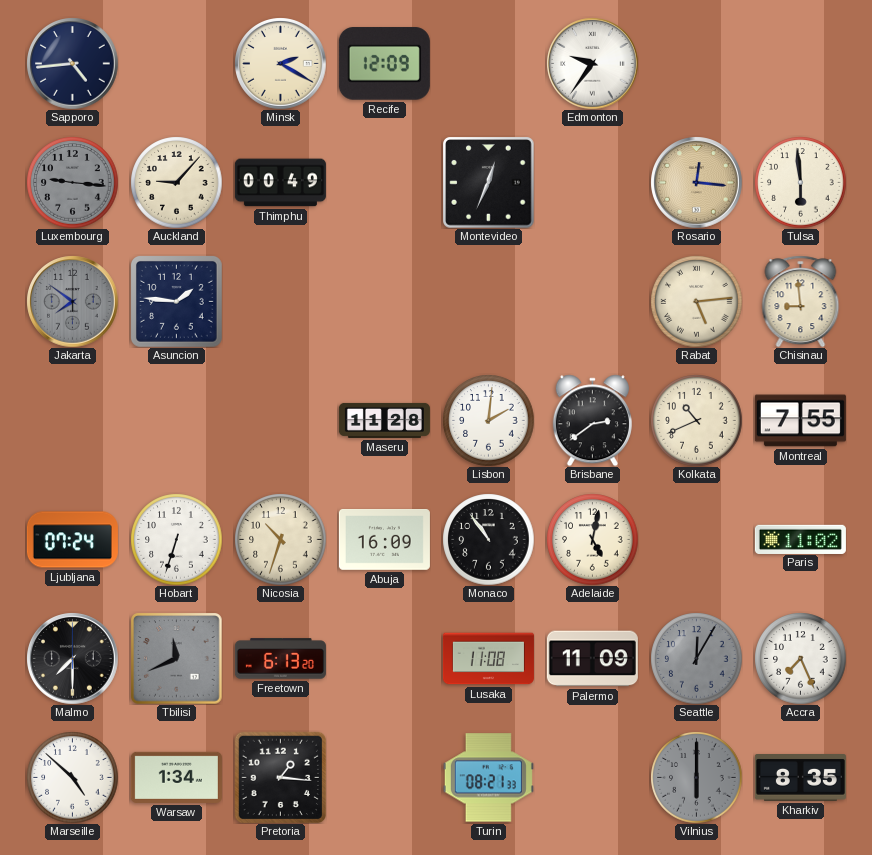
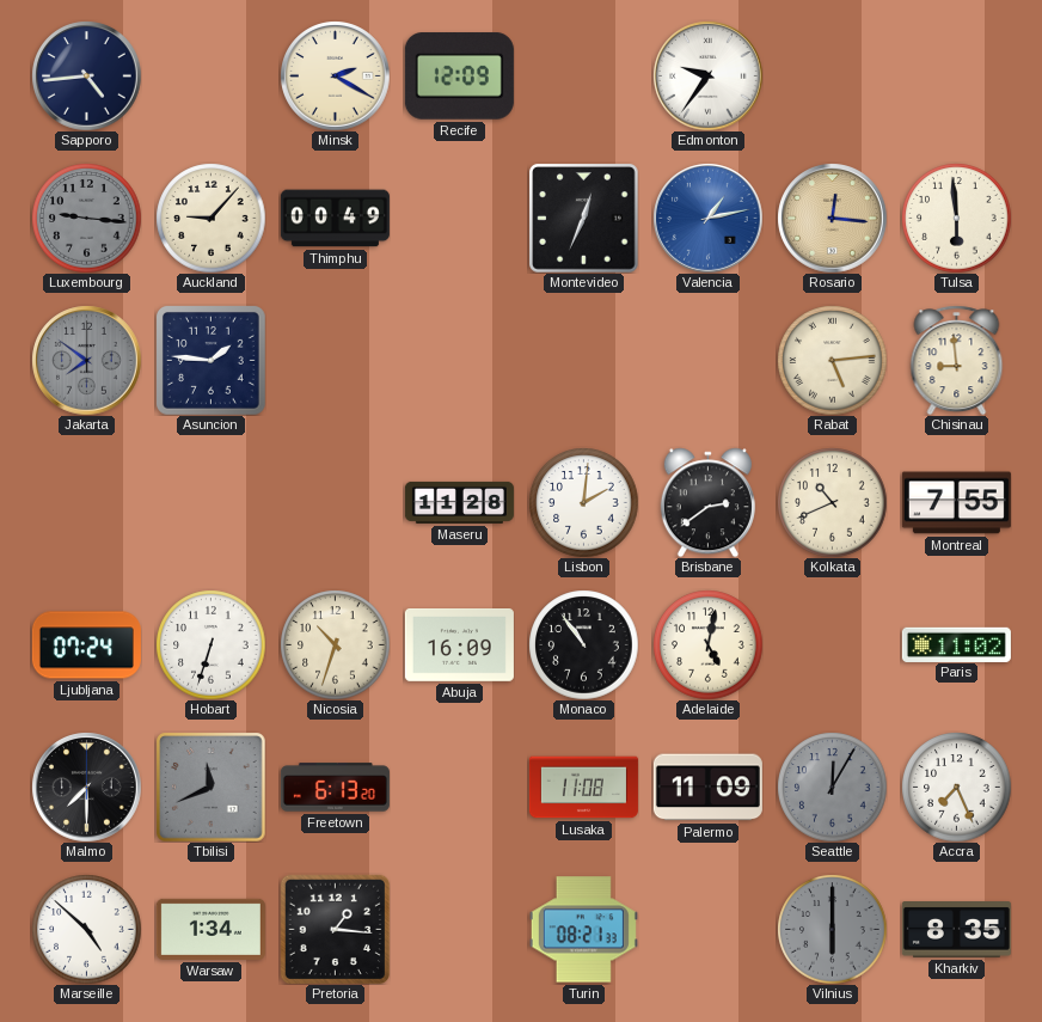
Valencia: none -> 1:13
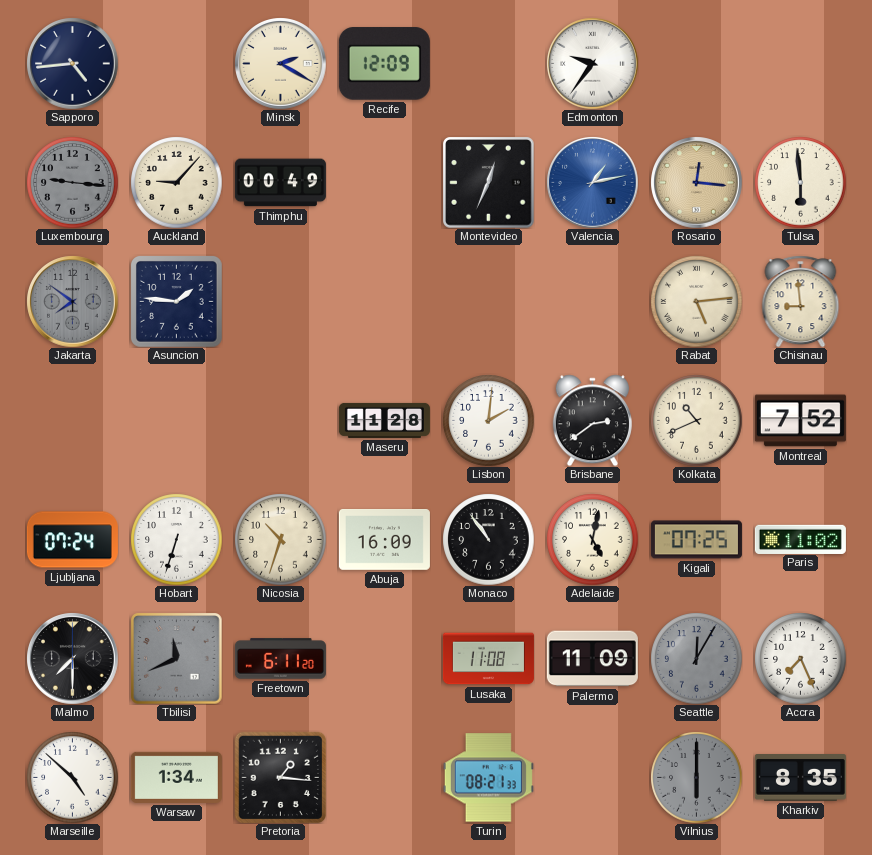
Montreal: 7:55 -> 7:52
Kigali: none -> 07:25
Freetown: 6:13 -> 6:11
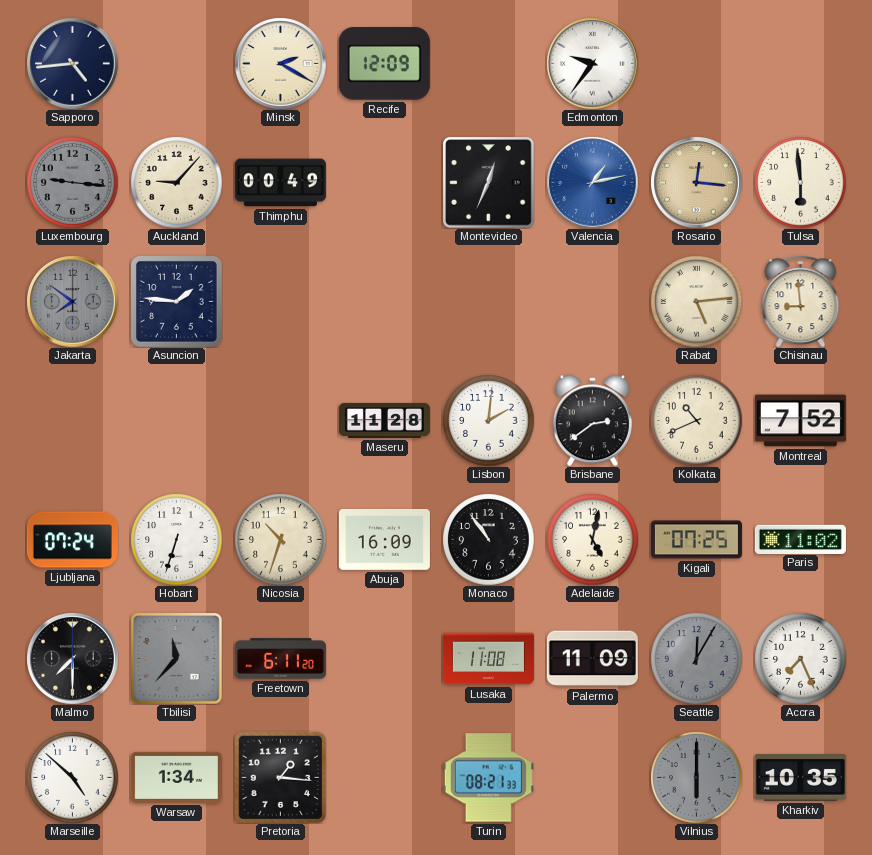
Tbilisi: 11:41 -> 11:37
Kharkiv: 8:35 -> 10:35
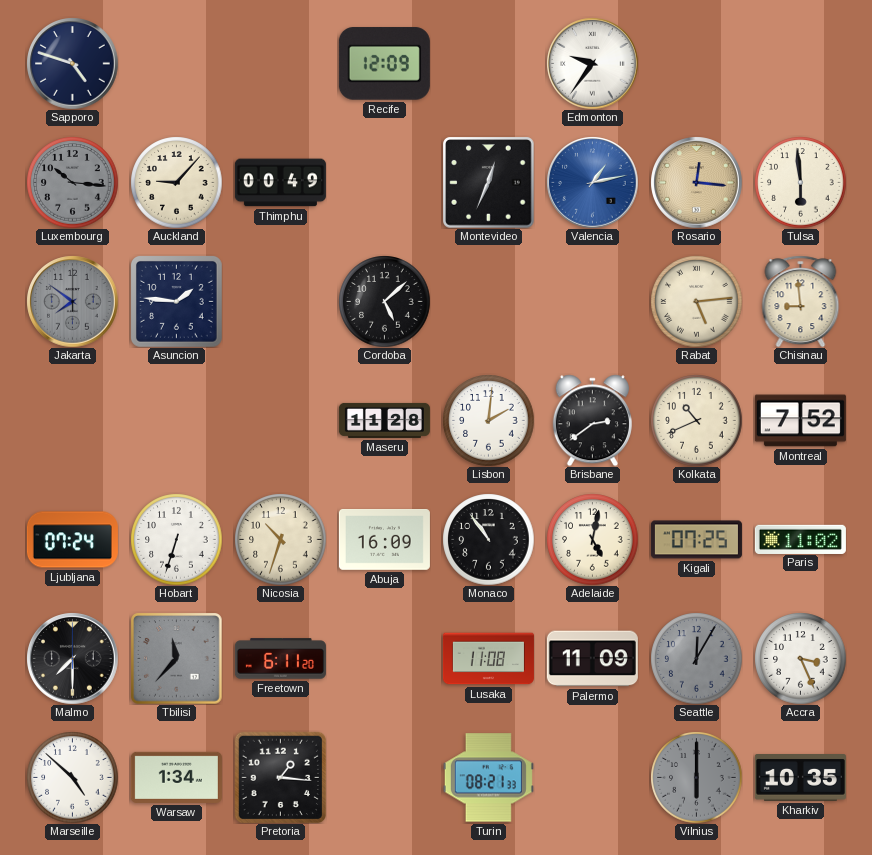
Sapporo: 4:44 -> 4:48
Minsk: 2:20 -> none
Luxembourg: 9:16 -> 10:16
Cordoba: none -> 5:08
Accra: 7:26 -> 3:26
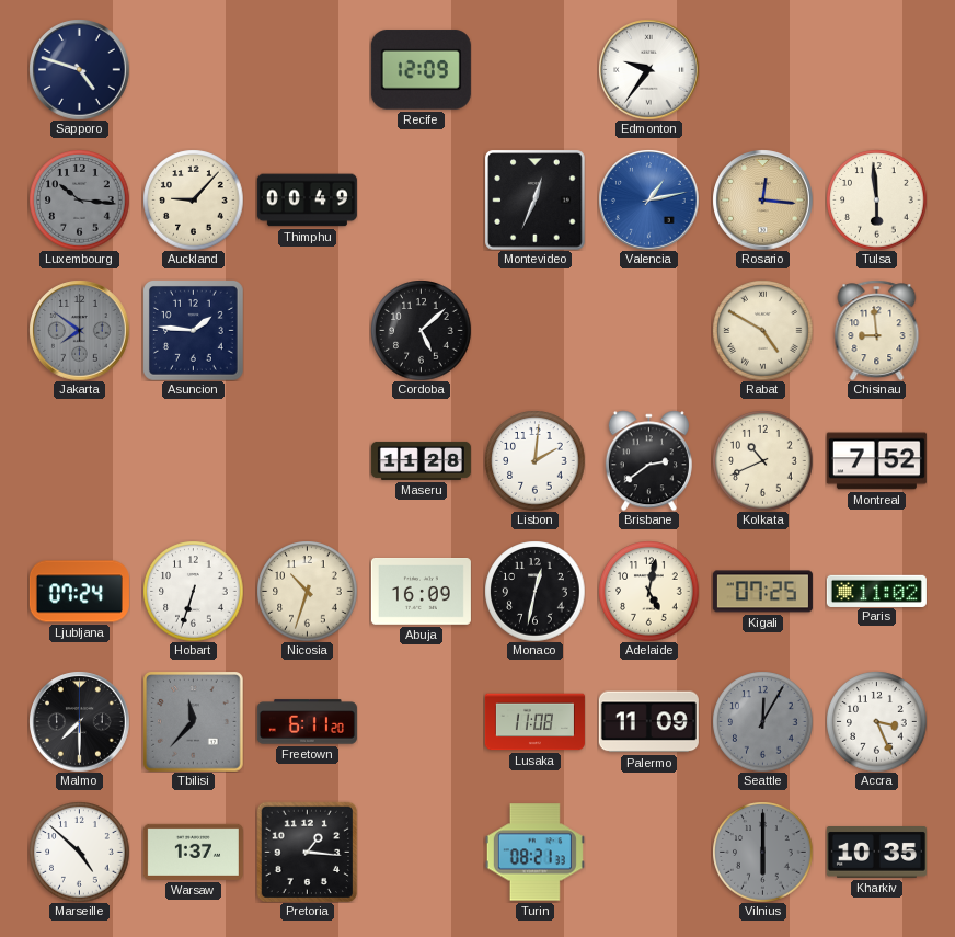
Rabat: 5:14 -> 4:50
Monaco: 10:54 -> 12:32
Warsaw: 1:34 -> 1:37
